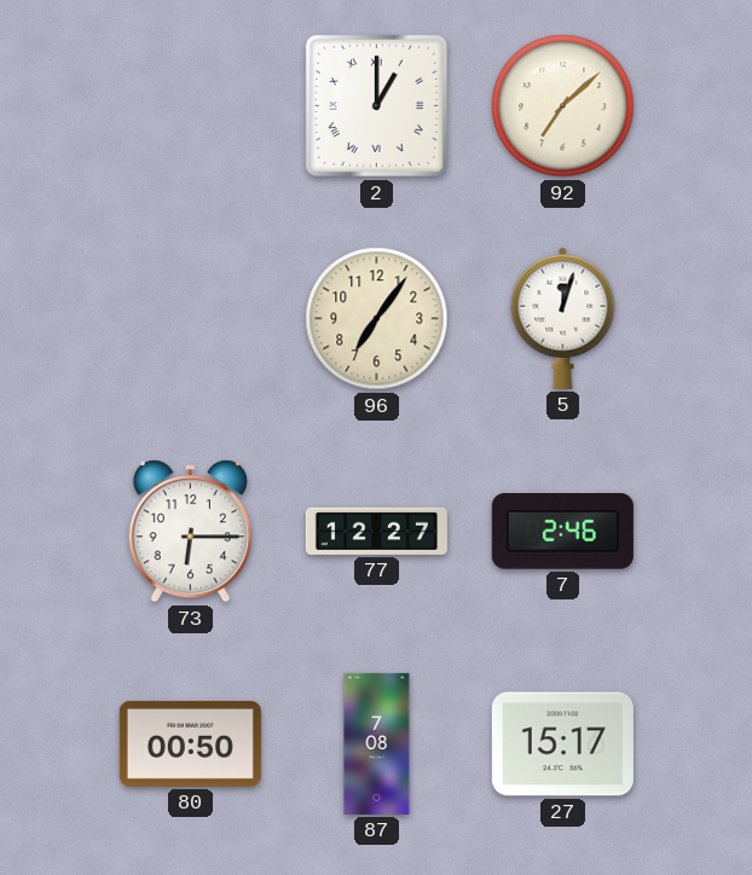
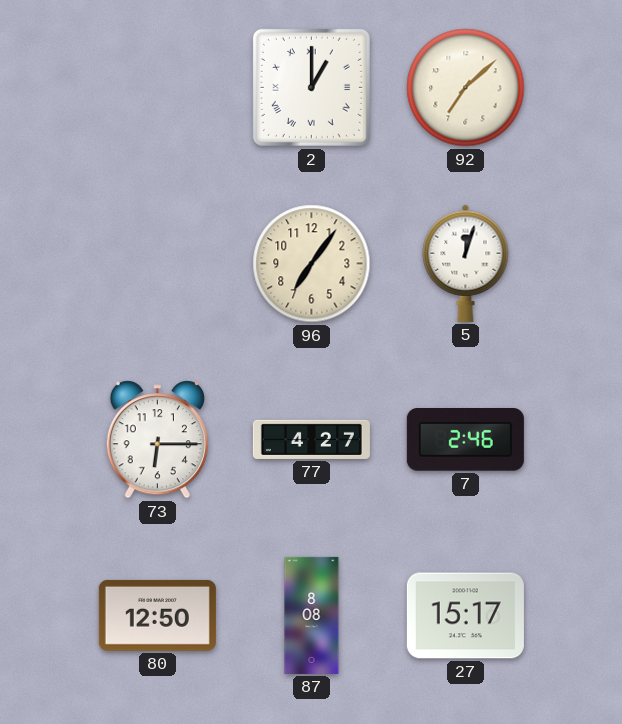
77: 12:27 -> 4:27
80: 00:50 -> 12:50
87: 7:08 -> 8:08
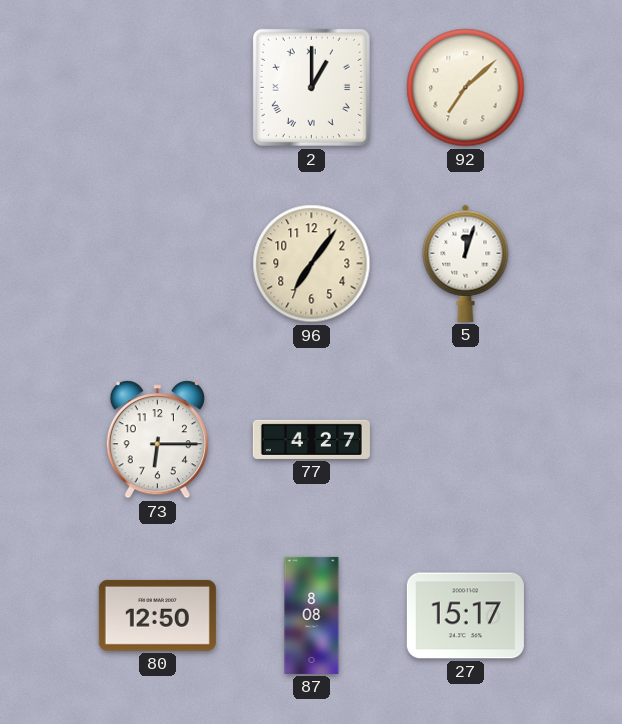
7: 2:46 -> none
